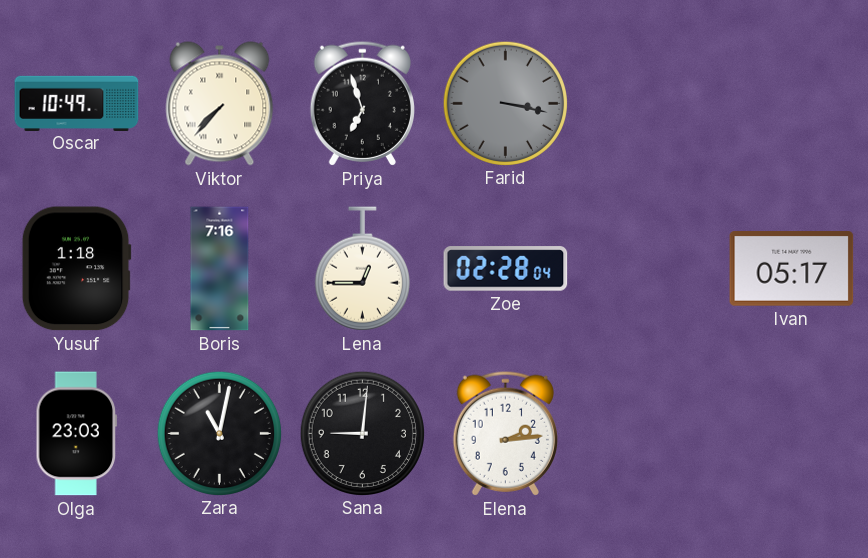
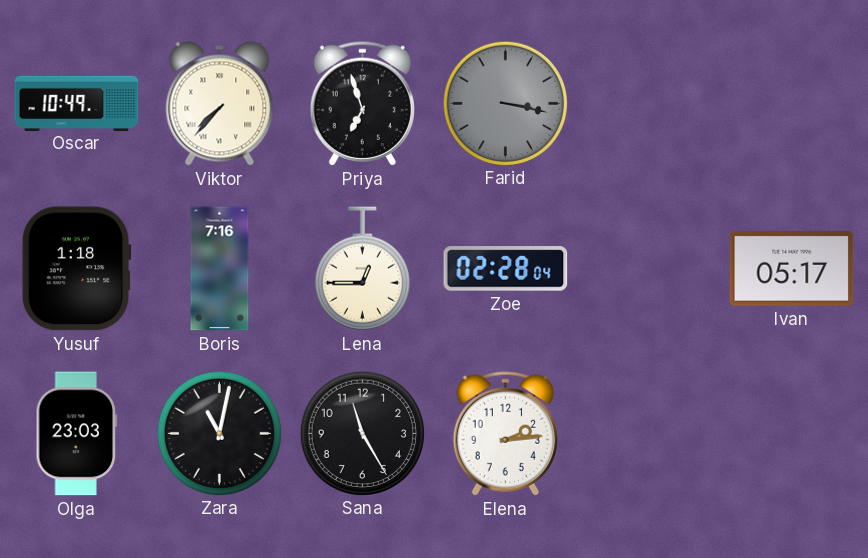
Sana: 9:01 -> 11:25
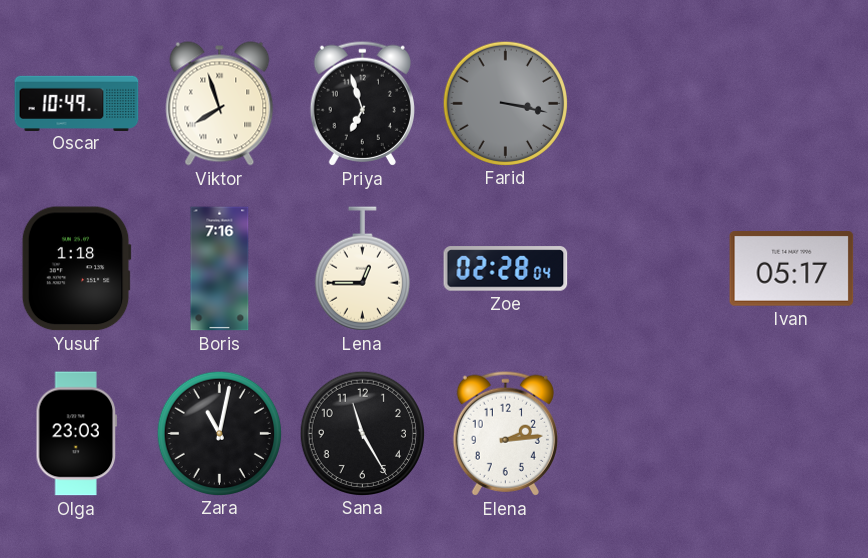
Viktor: 7:37 -> 7:57
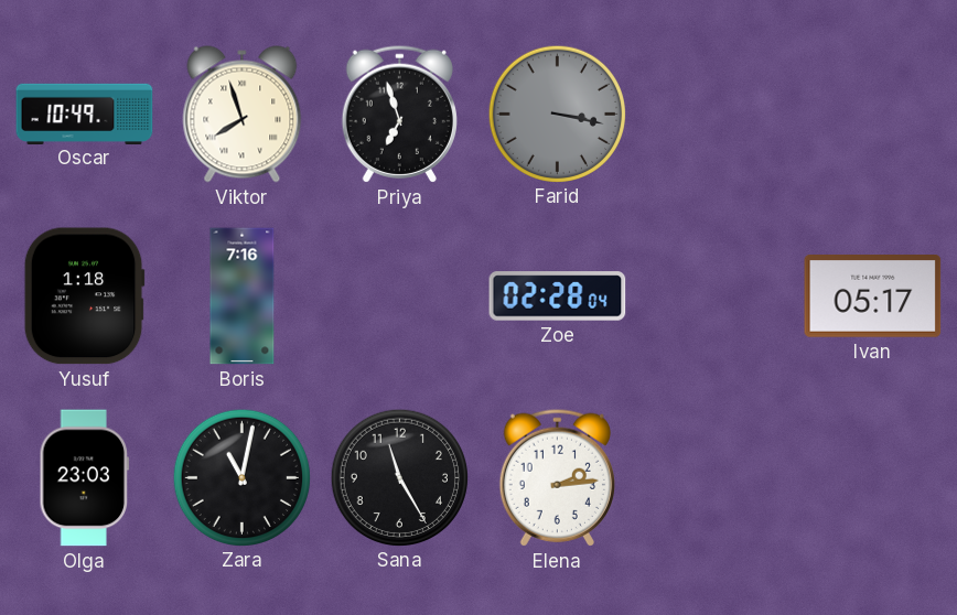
Lena: 12:45 -> none
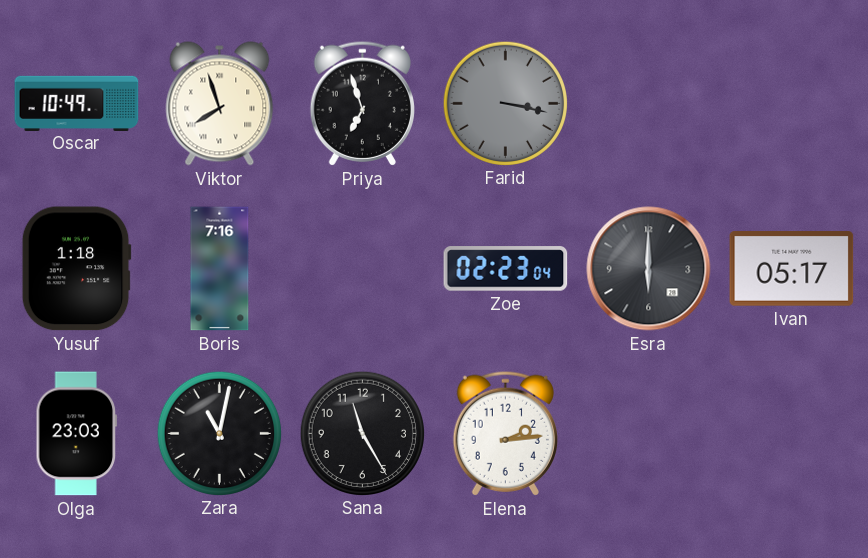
Zoe: 02:28 -> 02:23
Esra: none -> 6:00
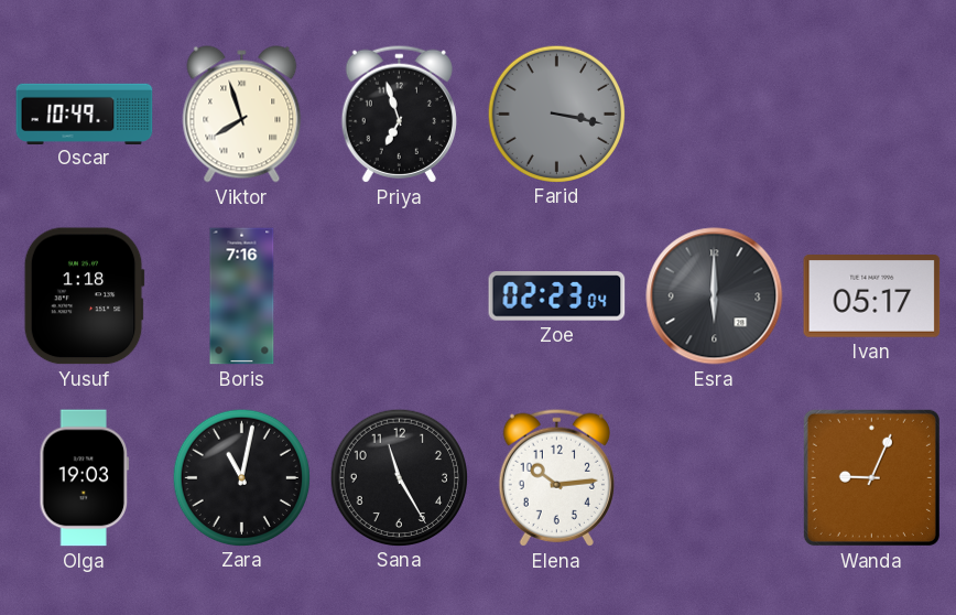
Olga: 23:03 -> 19:03
Elena: 2:14 -> 10:14
Wanda: none -> 9:04
